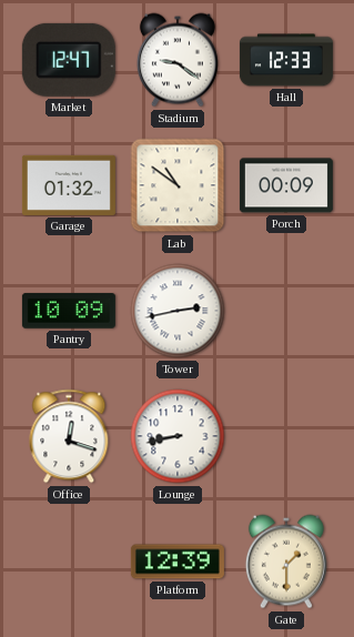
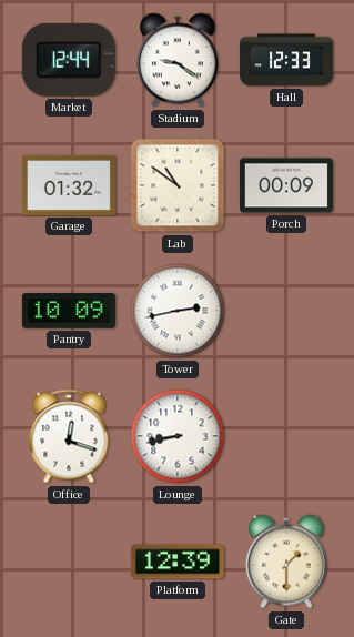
Market: 12:47 -> 12:44
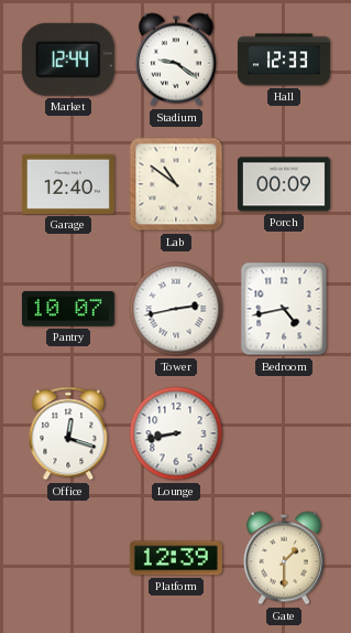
Garage: 01:32 -> 12:40
Pantry: 10:09 -> 10:07
Bedroom: none -> 4:43
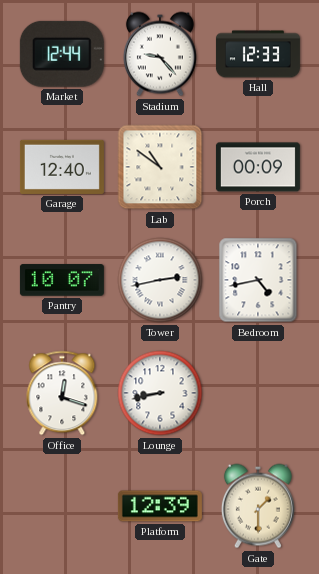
Stadium: 9:21 -> 9:23
